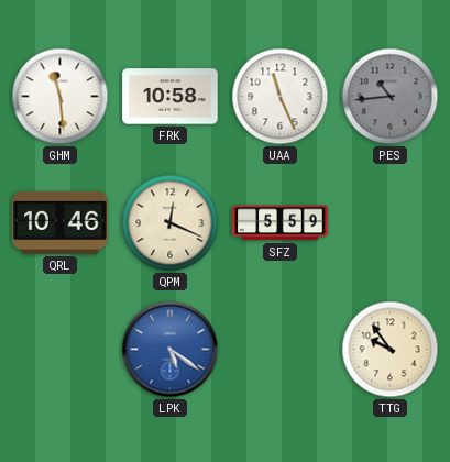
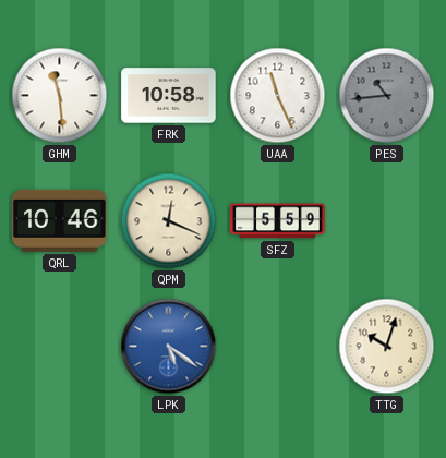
TTG: 9:54 -> 10:03
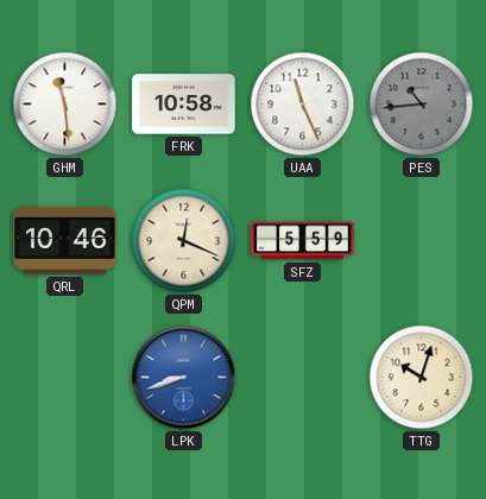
LPK: 5:21 -> 8:42
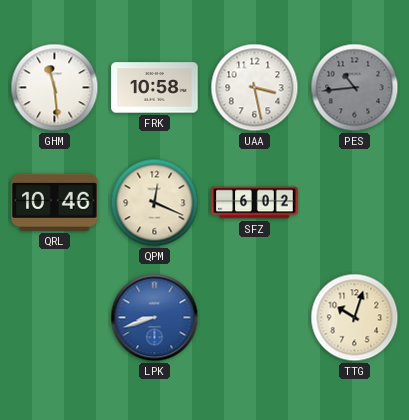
UAA: 11:26 -> 3:28
SFZ: 5:59 -> 6:02
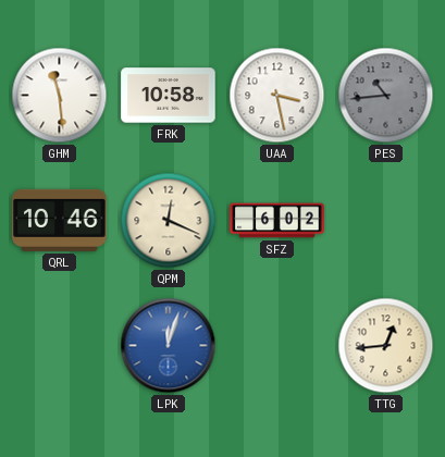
LPK: 8:42 -> 12:03
TTG: 10:03 -> 12:44
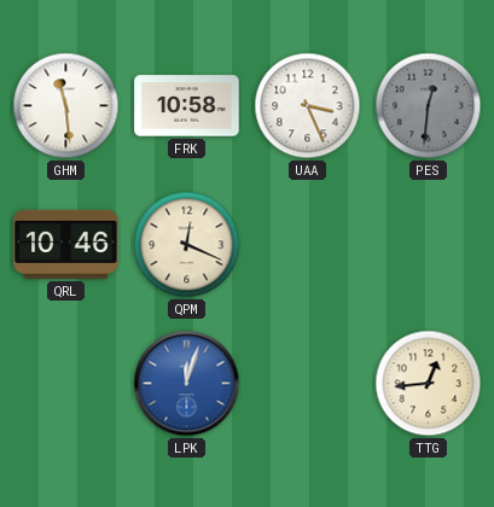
UAA: 3:28 -> 3:26
PES: 10:44 -> 12:31
SFZ: 6:02 -> none
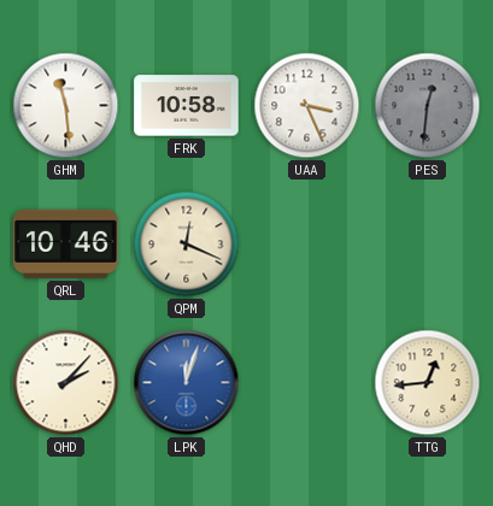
QHD: none -> 2:07
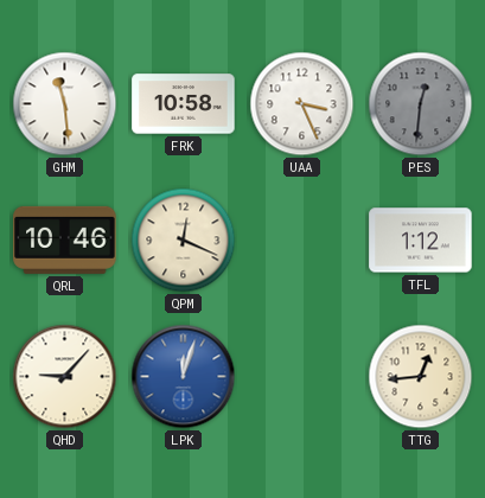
TFL: none -> 1:12
QHD: 2:07 -> 9:07
